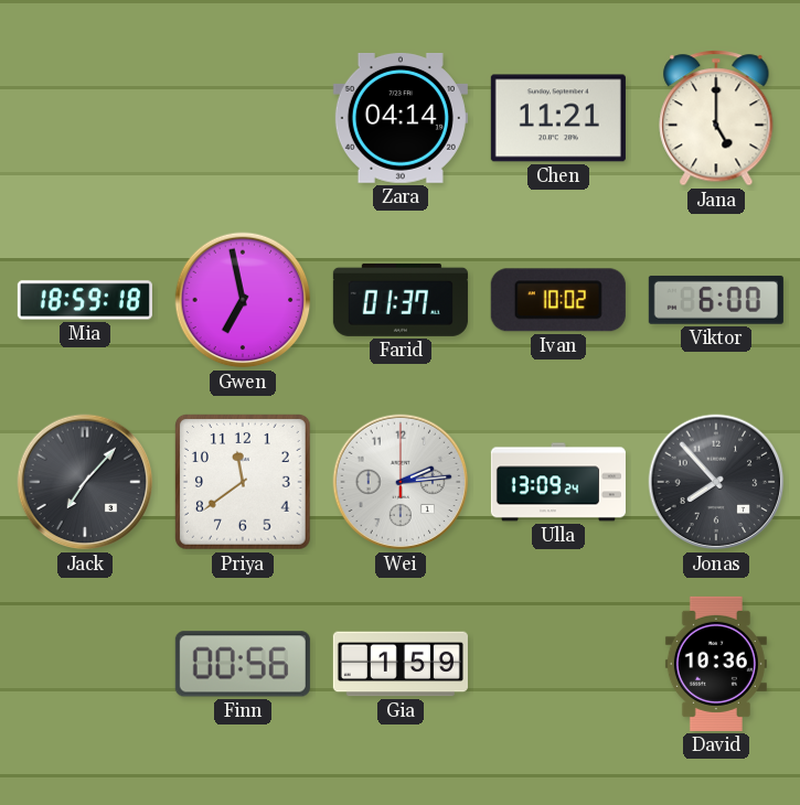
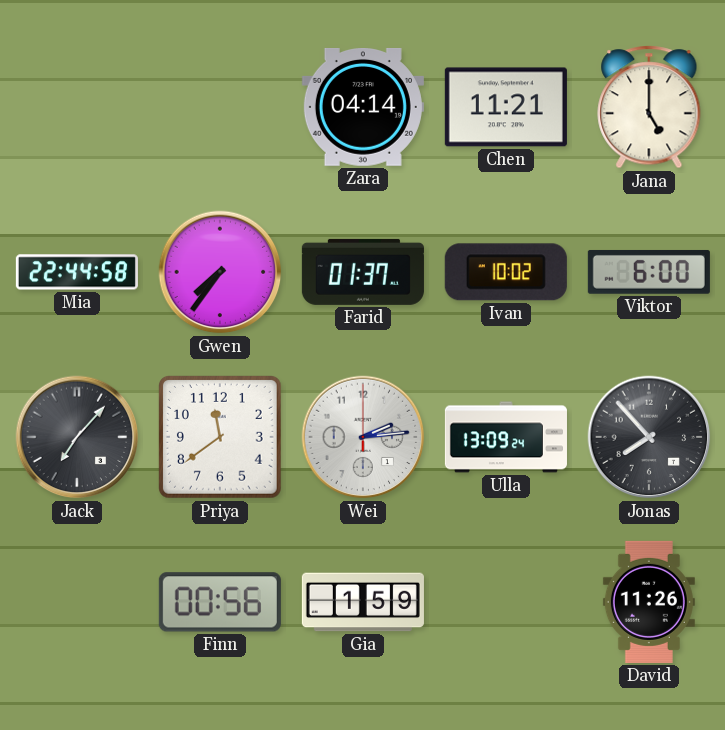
Mia: 18:59 -> 22:44
Gwen: 6:58 -> 7:36
David: 10:36 -> 11:26
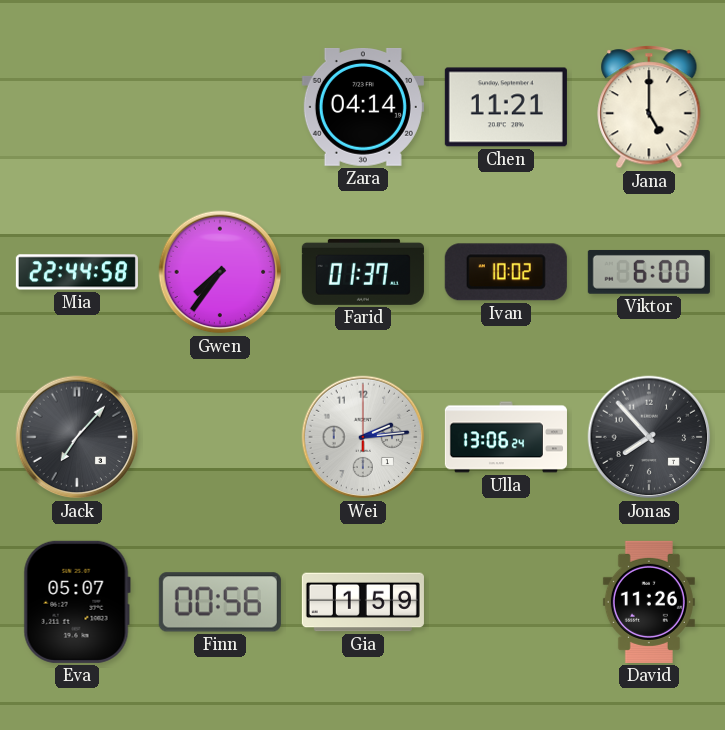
Priya: 11:39 -> none
Ulla: 13:09 -> 13:06
Eva: none -> 05:07
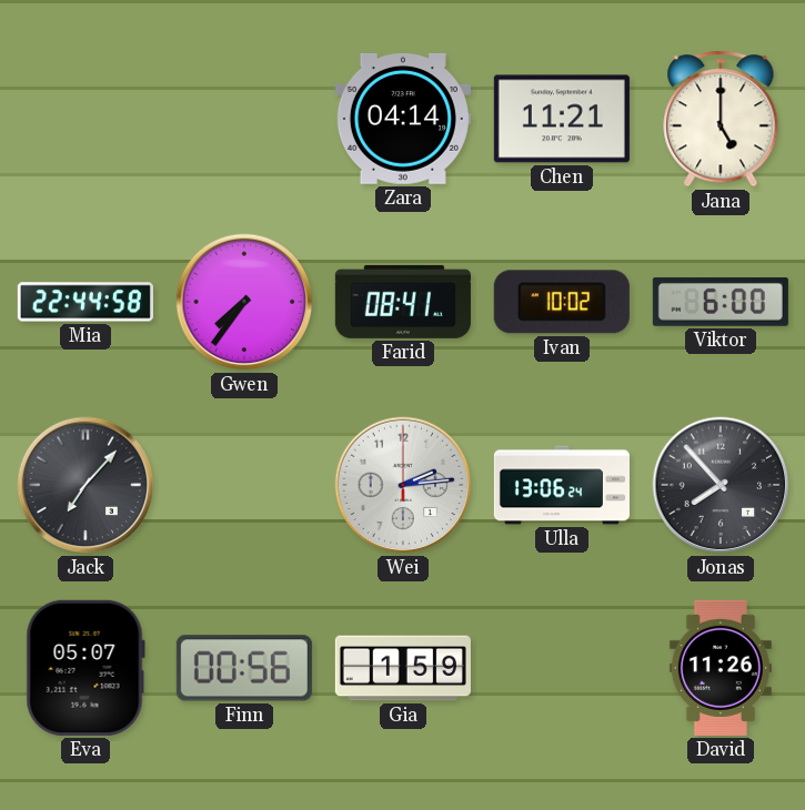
Farid: 01:37 -> 08:41
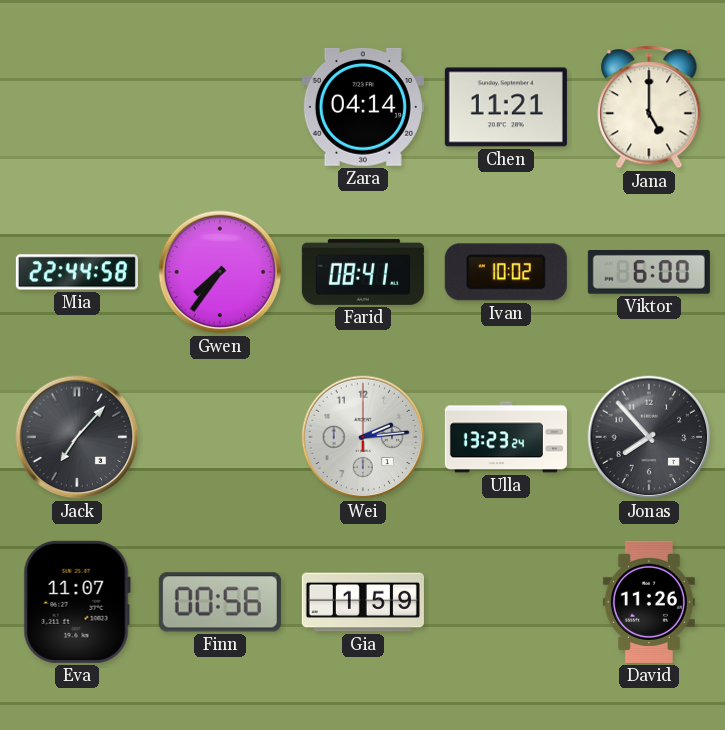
Ulla: 13:06 -> 13:23
Eva: 05:07 -> 11:07
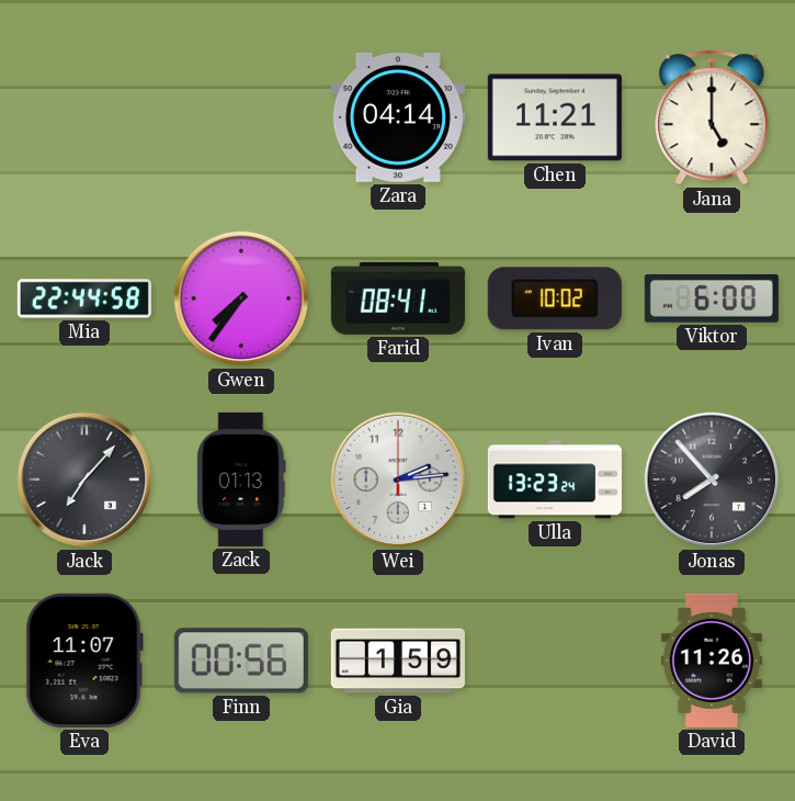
Zack: none -> 01:13
